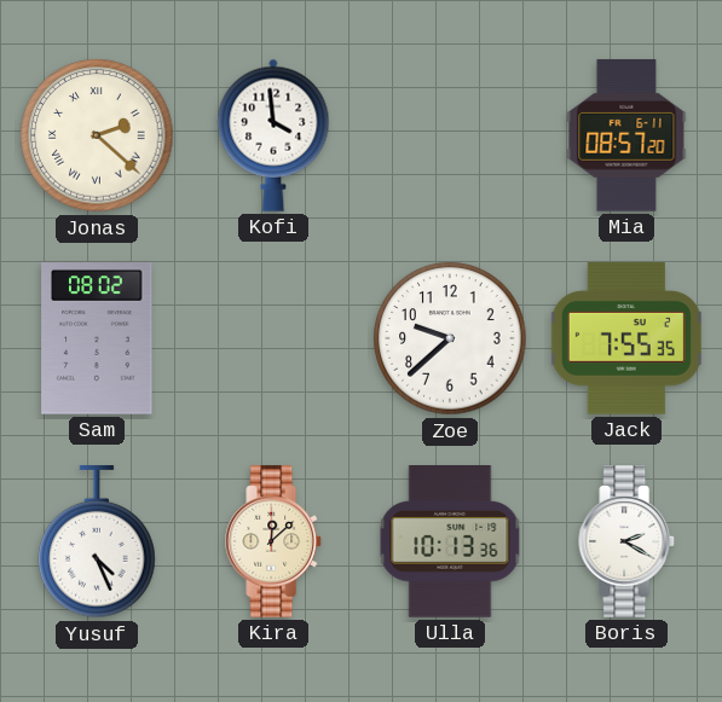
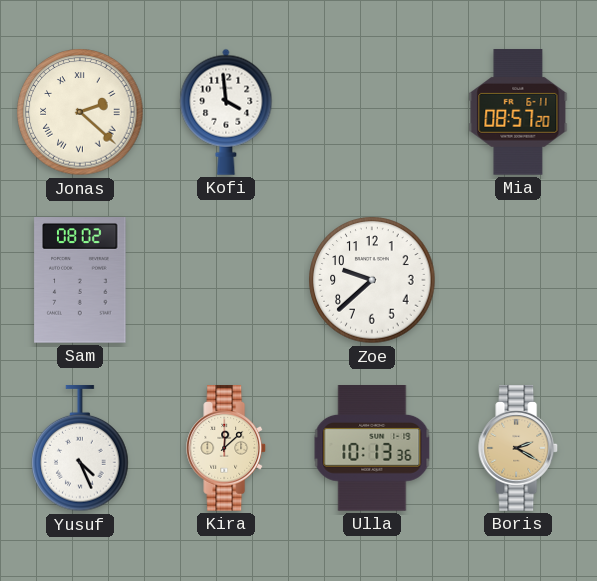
Jack: 7:55 -> none
Boris dial: white -> champagne
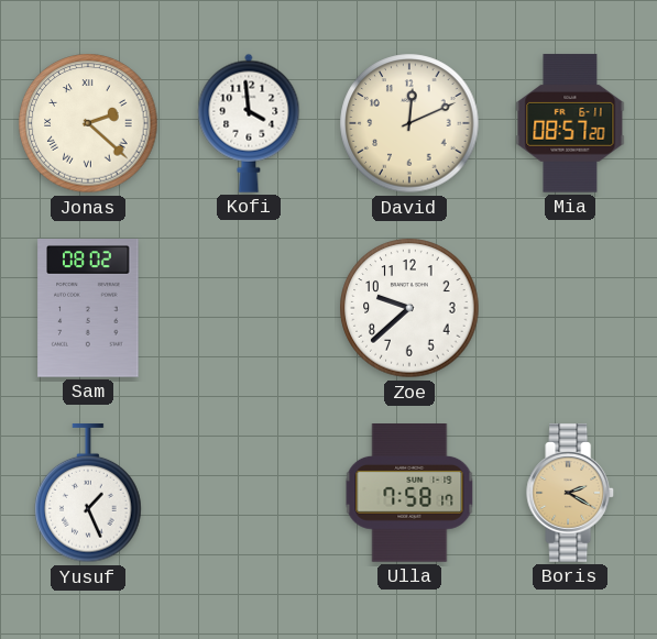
David: none -> 12:11
Yusuf: 4:26 -> 1:26
Kira: 12:08 -> none
Ulla: 10:13 -> 7:58
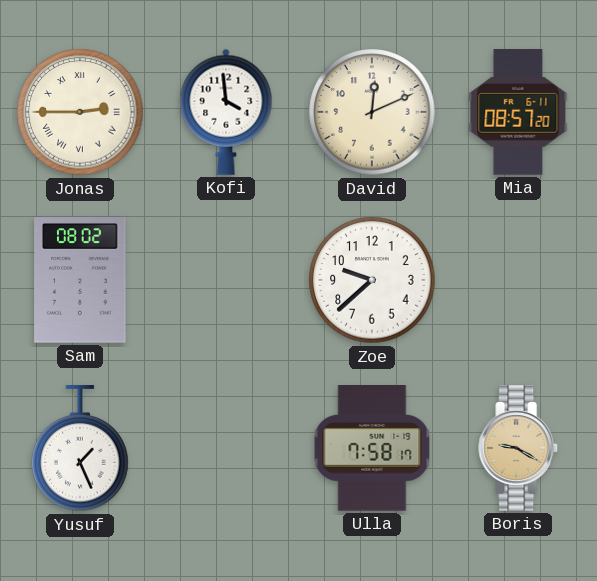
Jonas: 2:22 -> 2:45
Boris: 2:20 -> 9:20
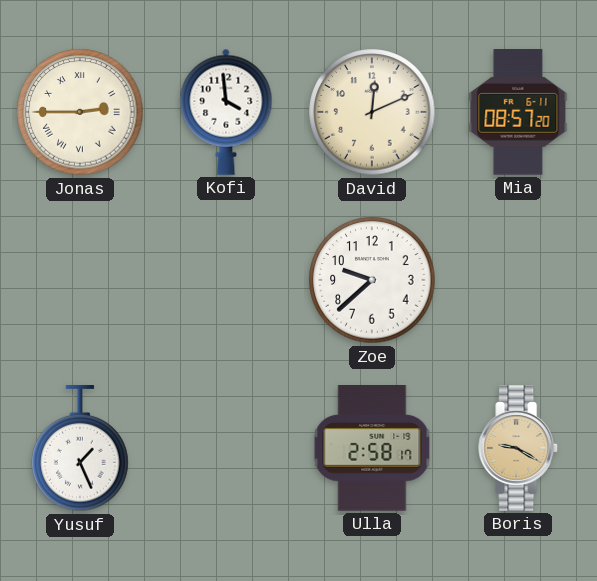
Sam: 08:02 -> none
Ulla: 7:58 -> 2:58
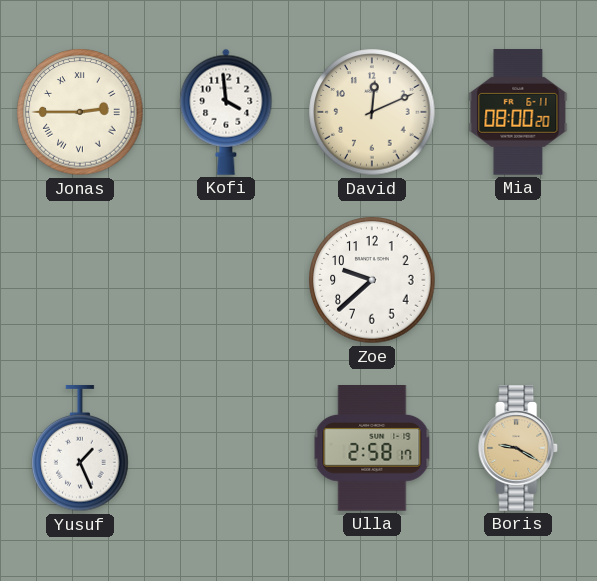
Mia: 08:57 -> 08:00
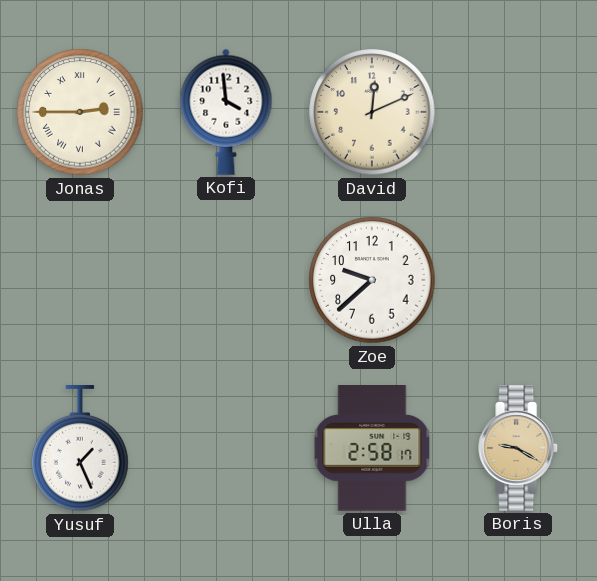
Mia: 08:00 -> none
